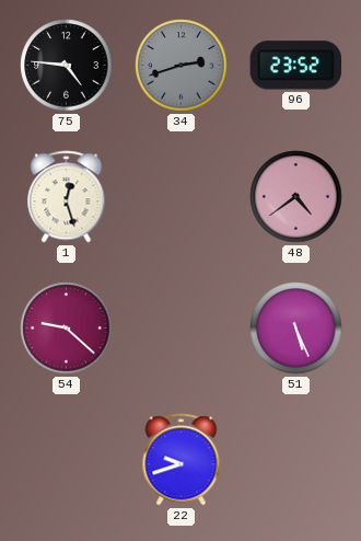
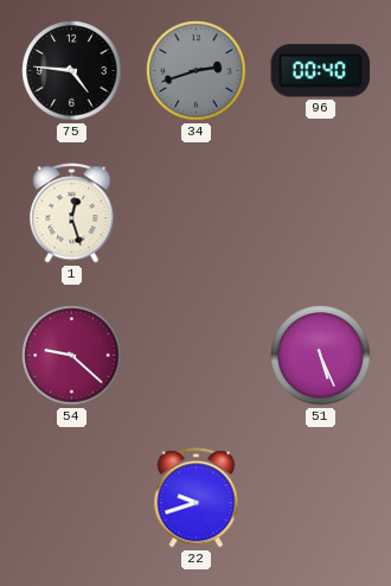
96: 23:52 -> 00:40
48: 4:39 -> none
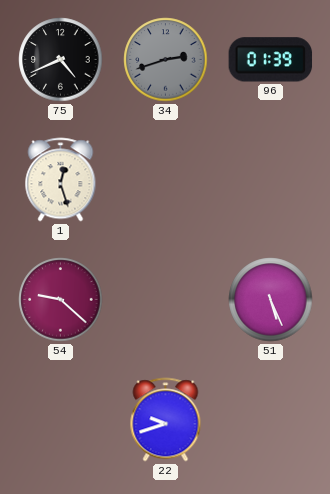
75: 4:46 -> 4:41
96: 00:40 -> 01:39
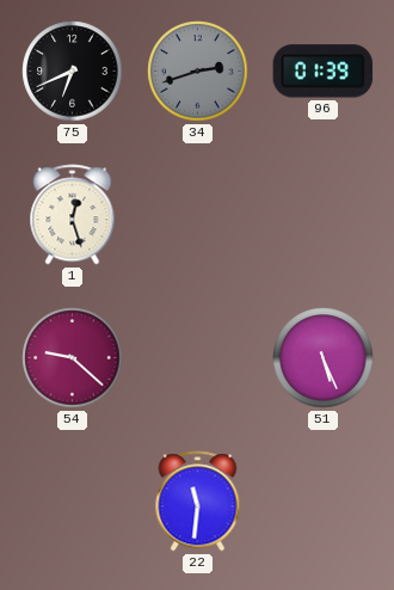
75: 4:41 -> 6:41
22: 9:42 -> 11:31
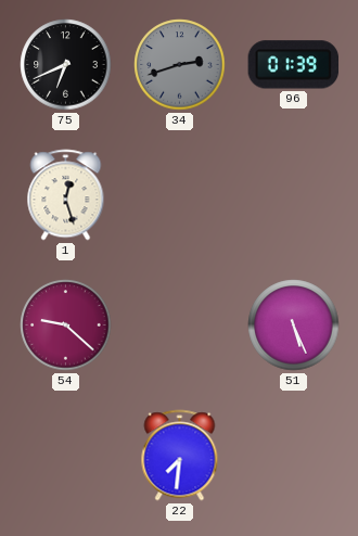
22: 11:31 -> 7:31
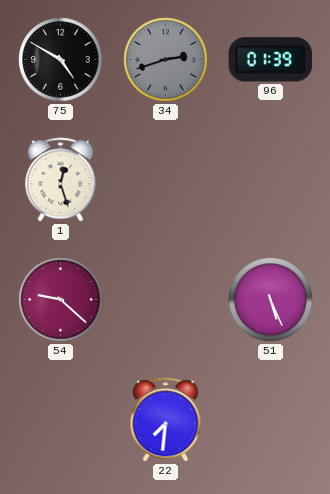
75: 6:41 -> 4:50
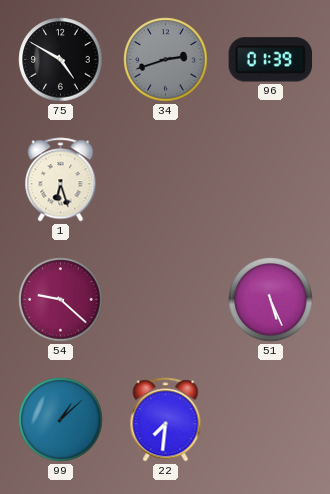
1: 12:27 -> 6:27
99: none -> 1:08
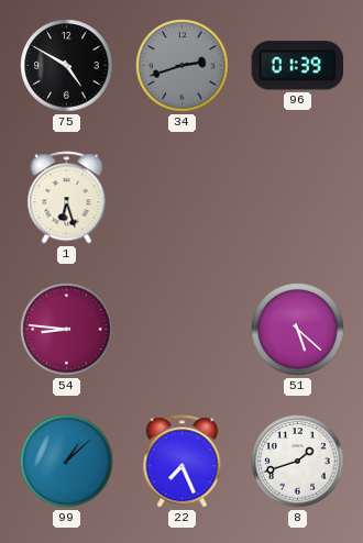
54: 9:22 -> 8:46
51: 5:26 -> 5:22
22: 7:31 -> 7:26
8: none -> 1:42
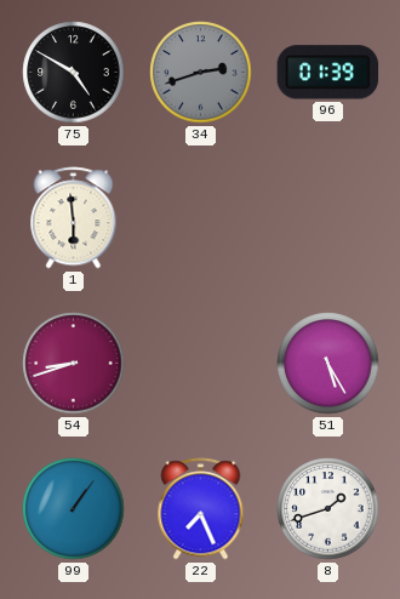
1: 6:27 -> 5:59
54: 8:46 -> 8:42
51: 5:22 -> 5:25
99: 1:08 -> 1:06
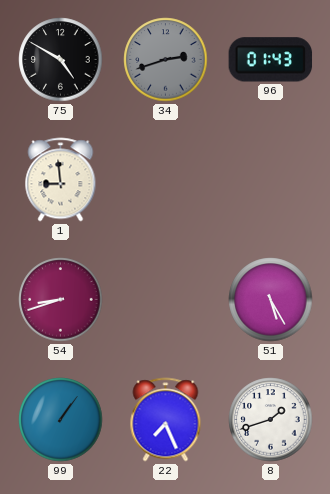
96: 01:39 -> 01:43
1: 5:59 -> 8:59
